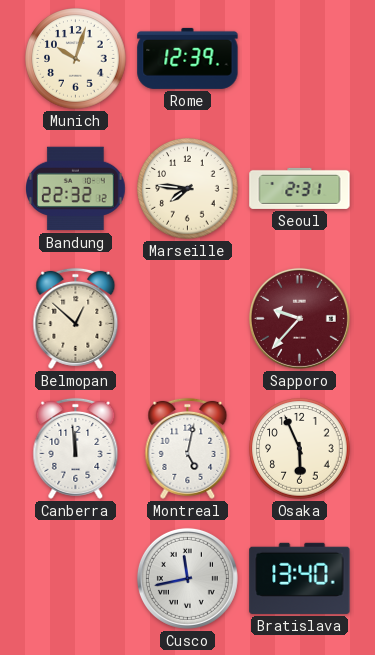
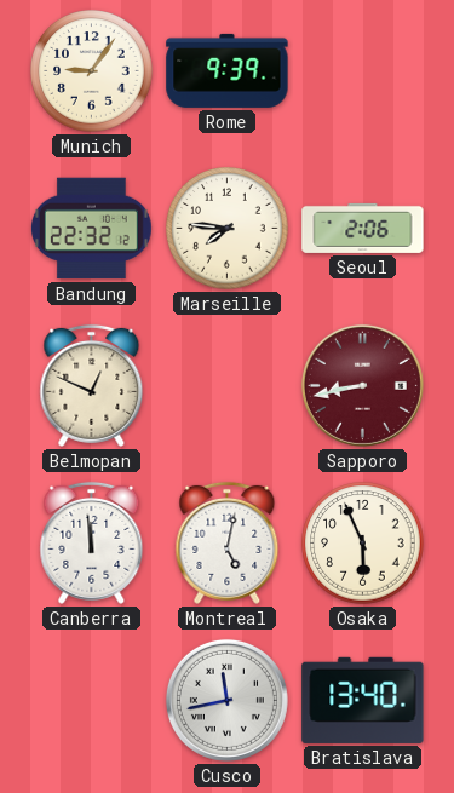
Munich: 10:03 -> 9:06
Rome: 12:39 -> 9:39
Seoul: 2:31 -> 2:06
Belmopan: 12:52 -> 12:49
Sapporo: 9:37 -> 8:43
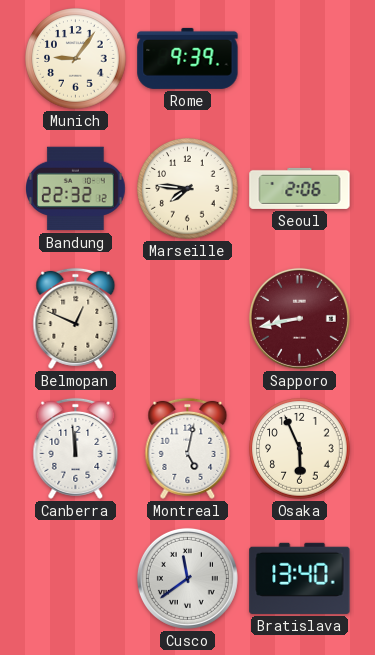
Cusco: 11:43 -> 11:39
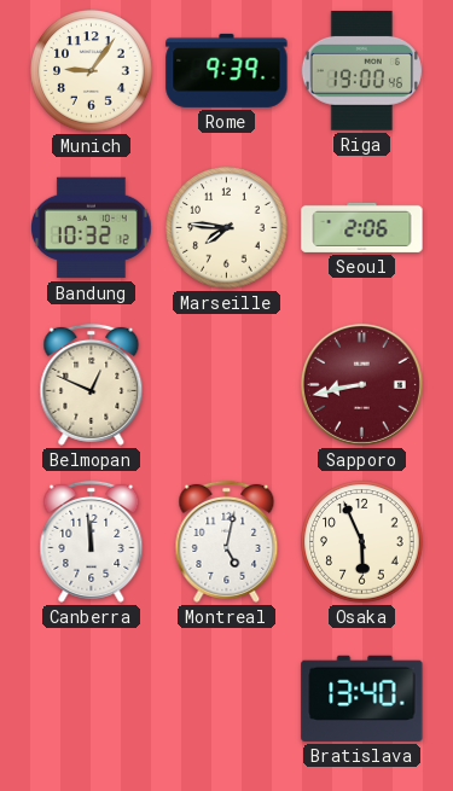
Riga: none -> 19:00
Bandung: 22:32 -> 10:32
Cusco: 11:39 -> none
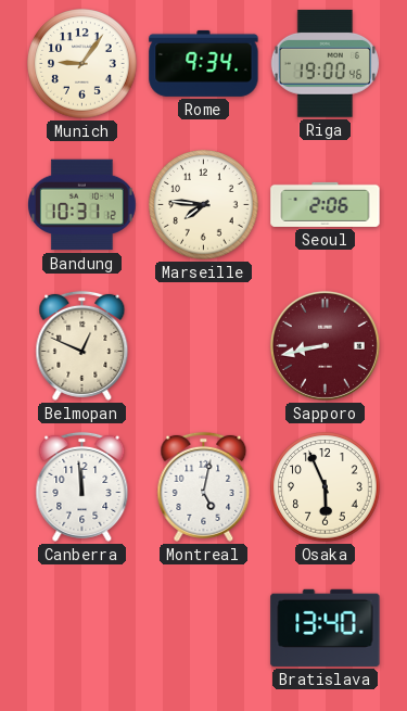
Rome: 9:39 -> 9:34
Bandung: 10:32 -> 10:31
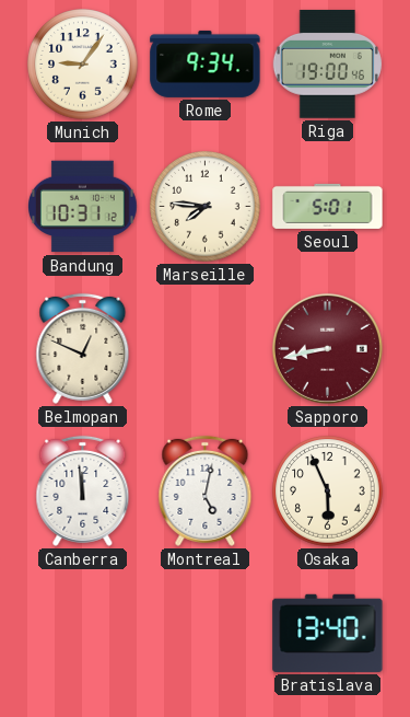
Seoul: 2:06 -> 5:01
